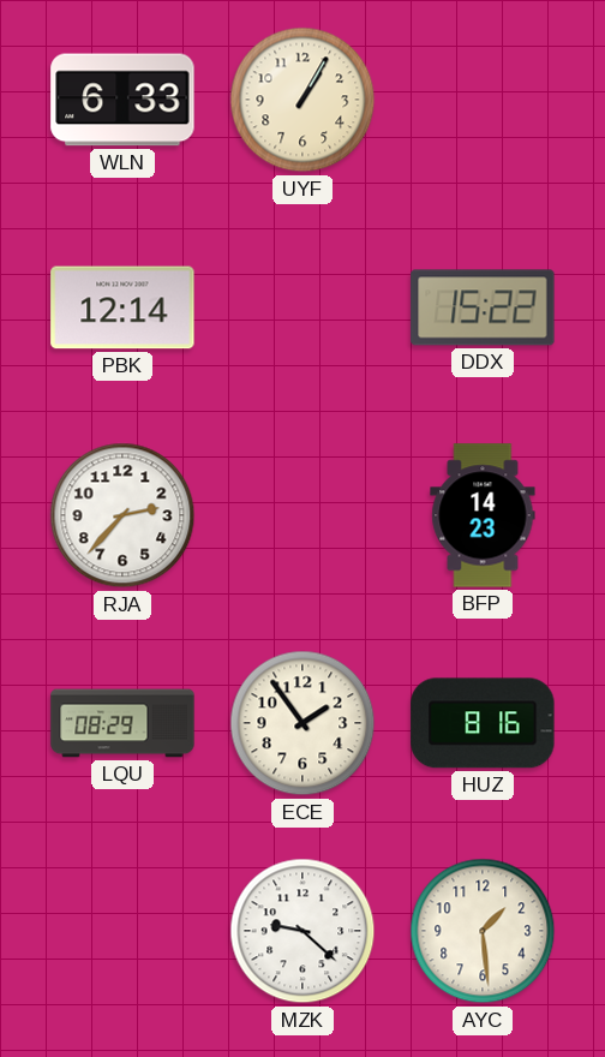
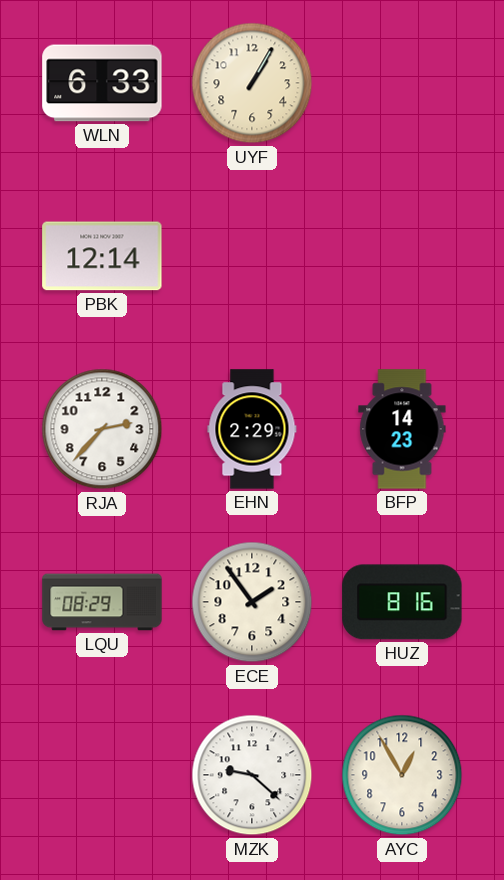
DDX: 15:22 -> none
EHN: none -> 2:29
AYC: 1:29 -> 12:55
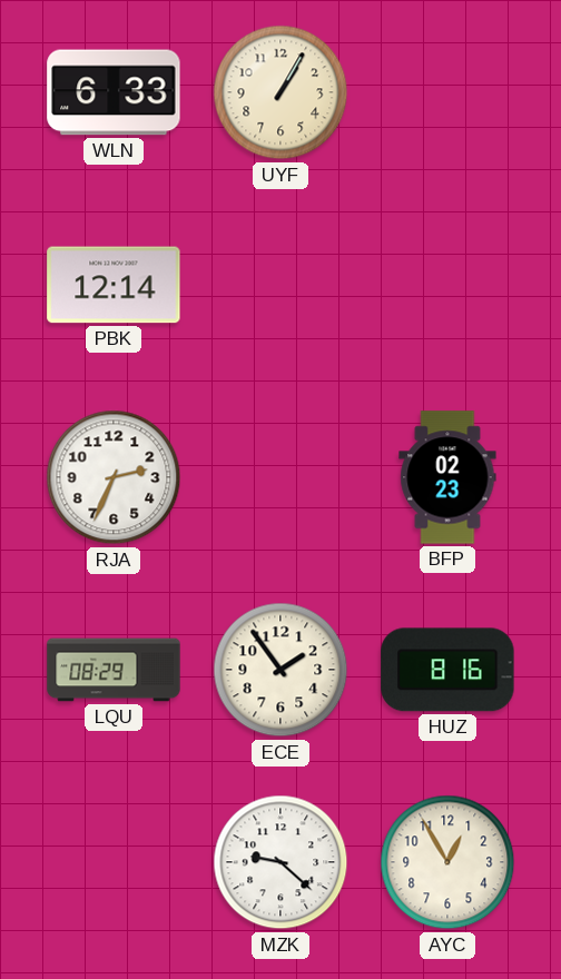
RJA: 2:37 -> 2:34
EHN: 2:29 -> none
BFP: 14:23 -> 02:23
